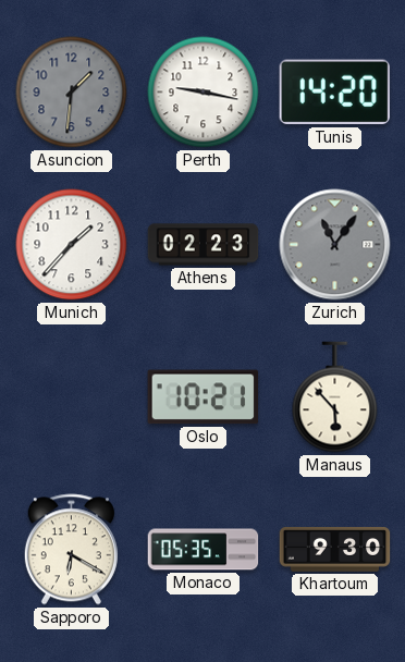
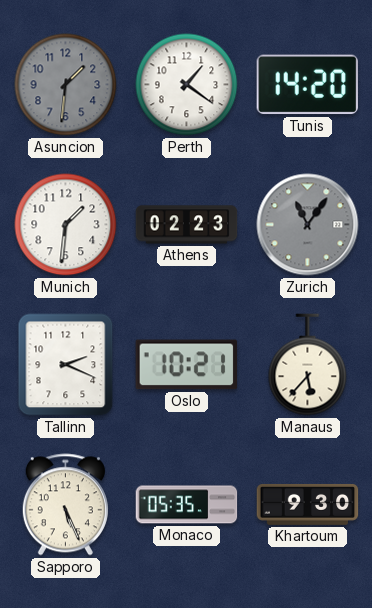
Perth: 9:17 -> 1:21
Munich: 1:37 -> 1:31
Tallinn: none -> 2:19
Manaus: 5:53 -> 5:37
Sapporo: 6:20 -> 5:26
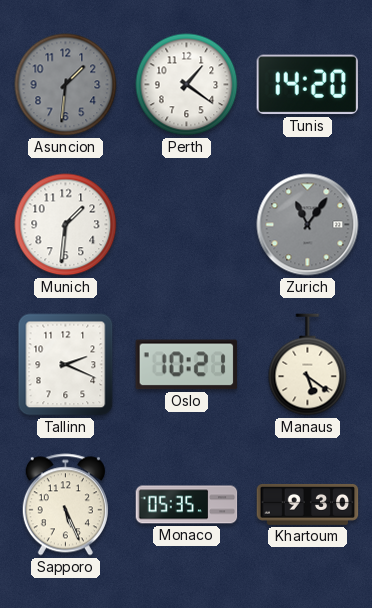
Athens: 02:23 -> none
Manaus: 5:37 -> 5:21
